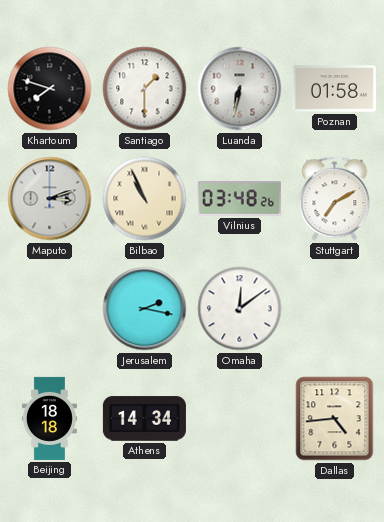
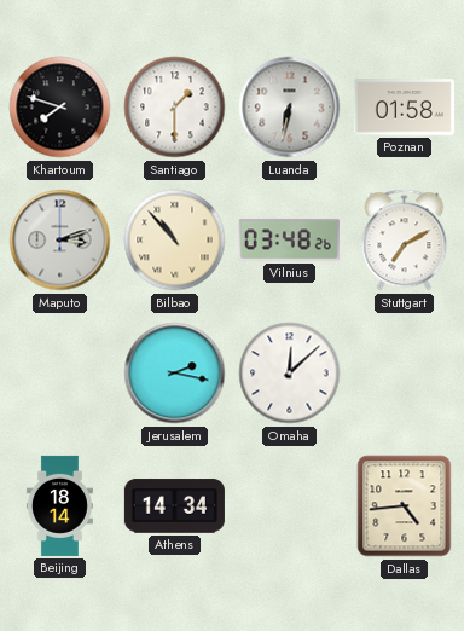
Bilbao: 10:56 -> 10:53
Omaha: 12:09 -> 12:08
Beijing: 18:18 -> 18:14
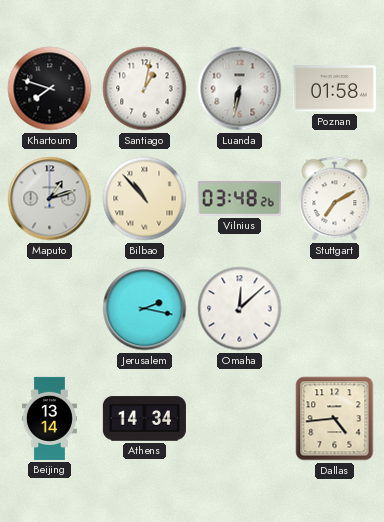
Santiago: 1:30 -> 1:02
Maputo: 3:12 -> 1:12
Beijing: 18:14 -> 13:14
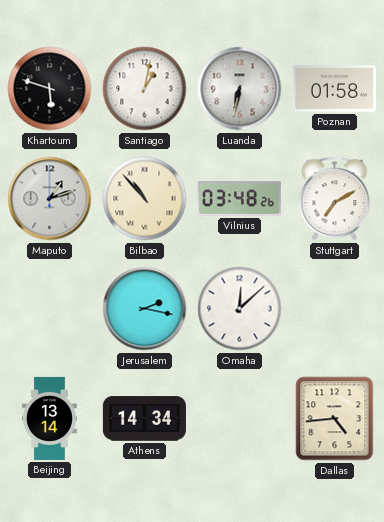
Khartoum: 7:48 -> 5:48
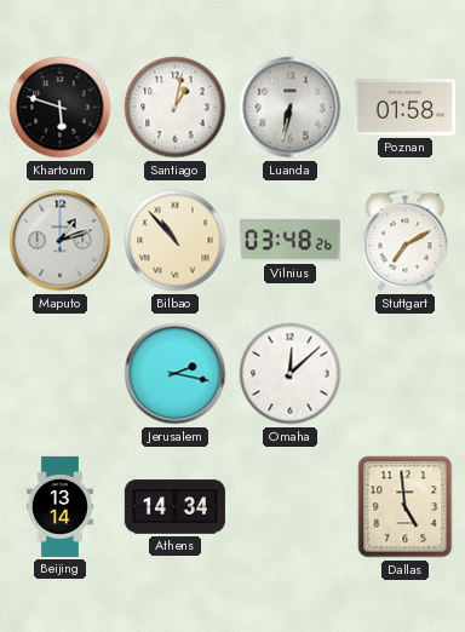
Dallas: 4:44 -> 4:59
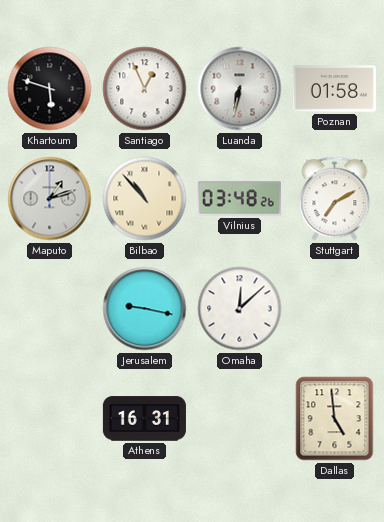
Santiago: 1:02 -> 12:56
Jerusalem: 2:17 -> 9:17
Beijing: 13:14 -> none
Athens: 14:34 -> 16:31
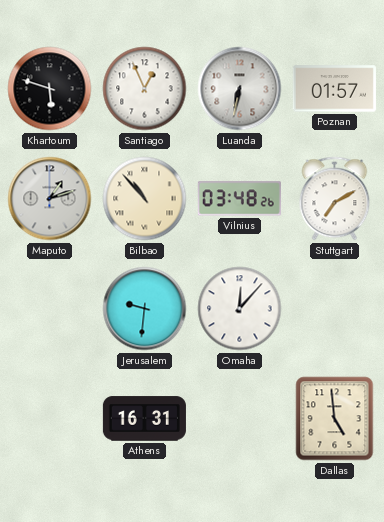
Poznan: 01:58 -> 01:57
Jerusalem: 9:17 -> 9:31
Omaha: 12:08 -> 12:07
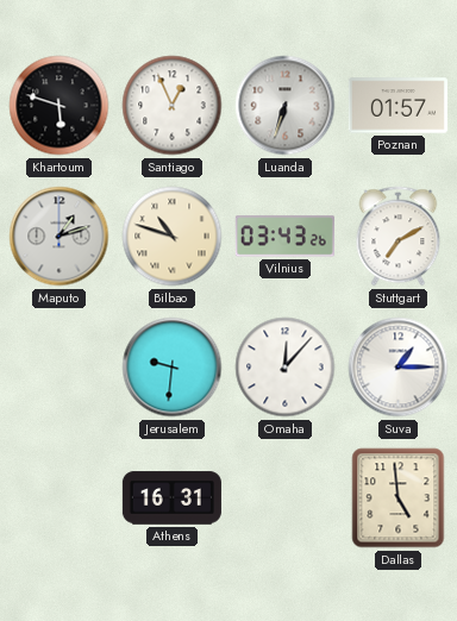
Luanda: 6:32 -> 6:33
Bilbao: 10:53 -> 10:48
Vilnius: 03:48 -> 03:43
Suva: none -> 1:15
